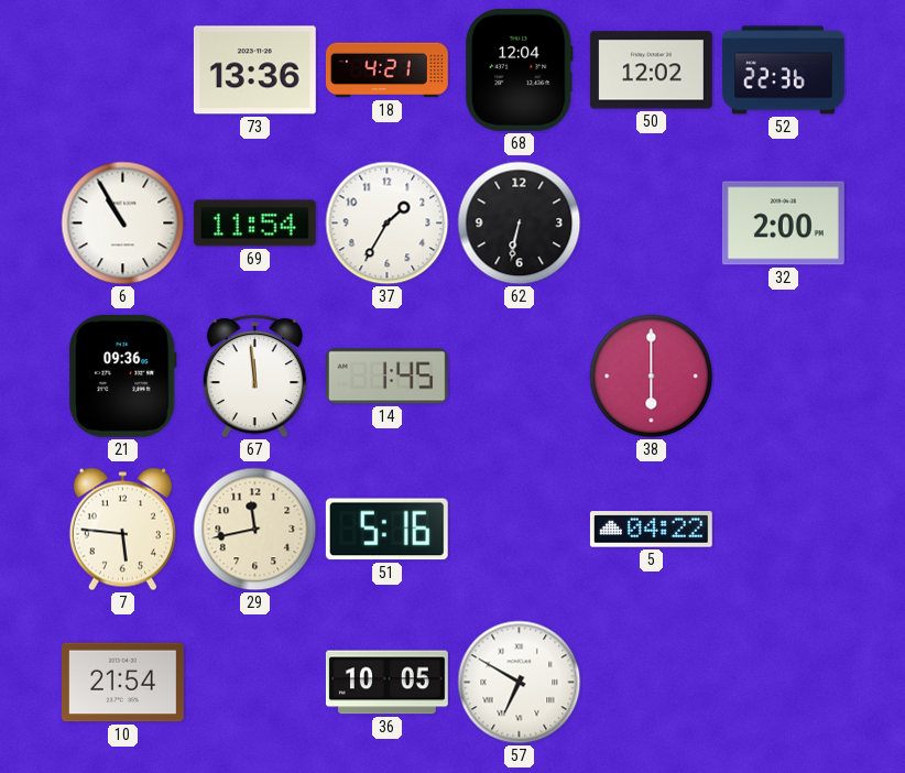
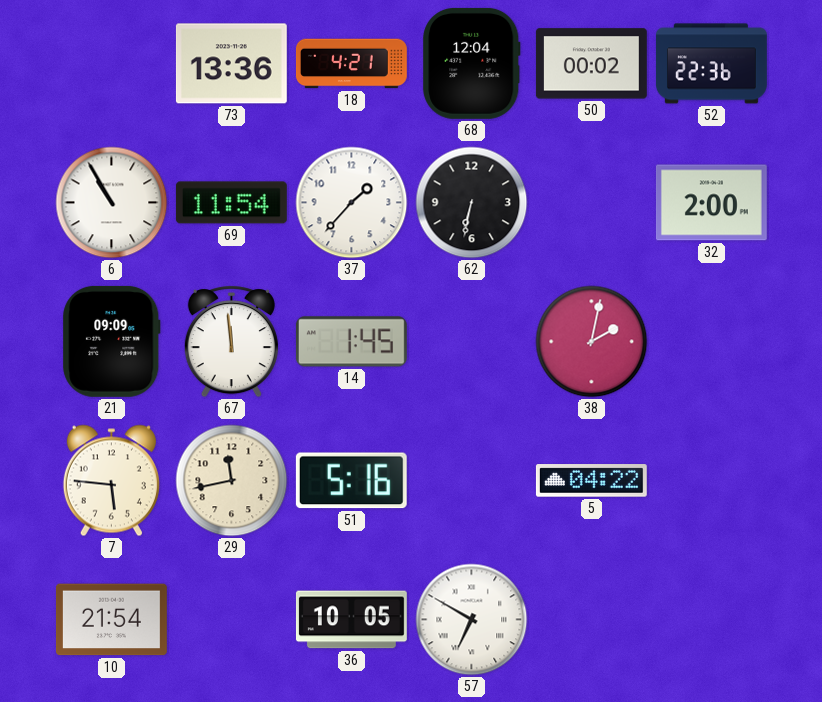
50: 12:02 -> 00:02
37: 1:35 -> 1:37
21: 09:36 -> 09:09
38: 6:00 -> 2:02
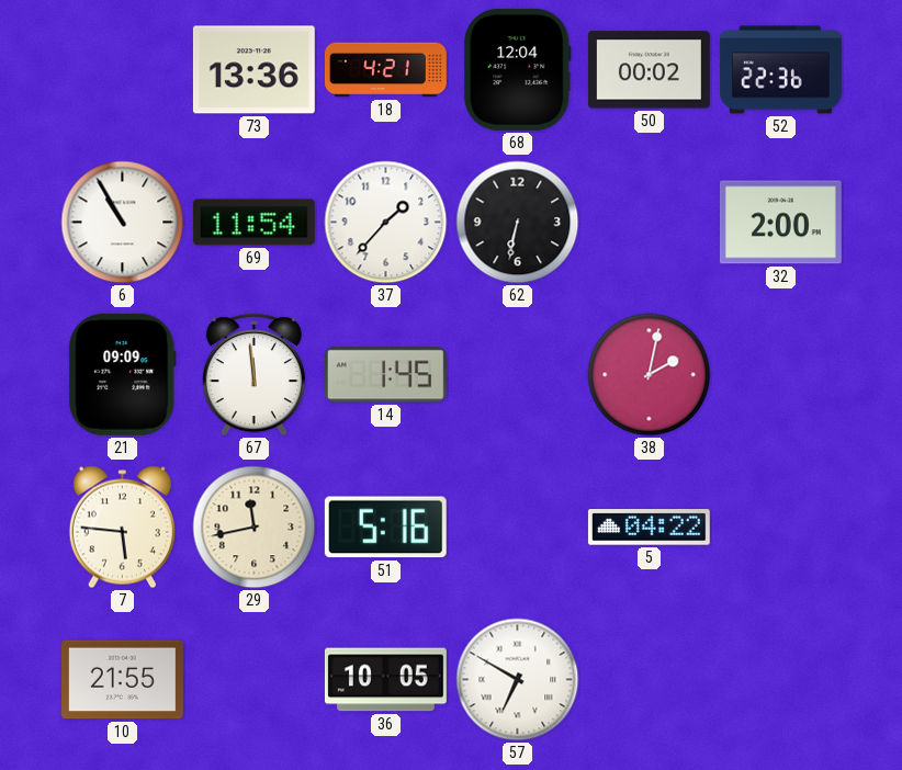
10: 21:54 -> 21:55
